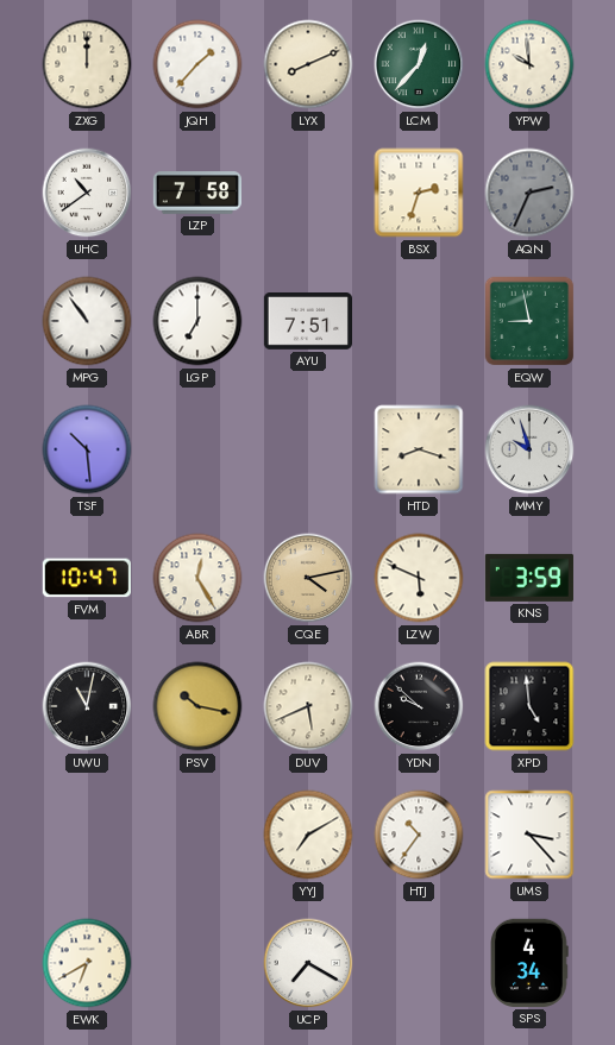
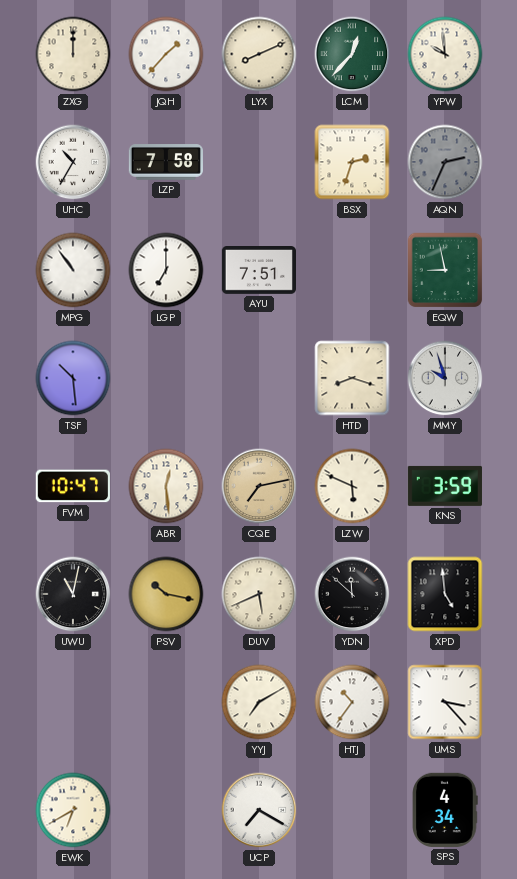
UHC: 10:39 -> 10:35
ABR: 12:25 -> 12:29
CQE: 4:13 -> 7:13
YDN: 9:52 -> 11:52
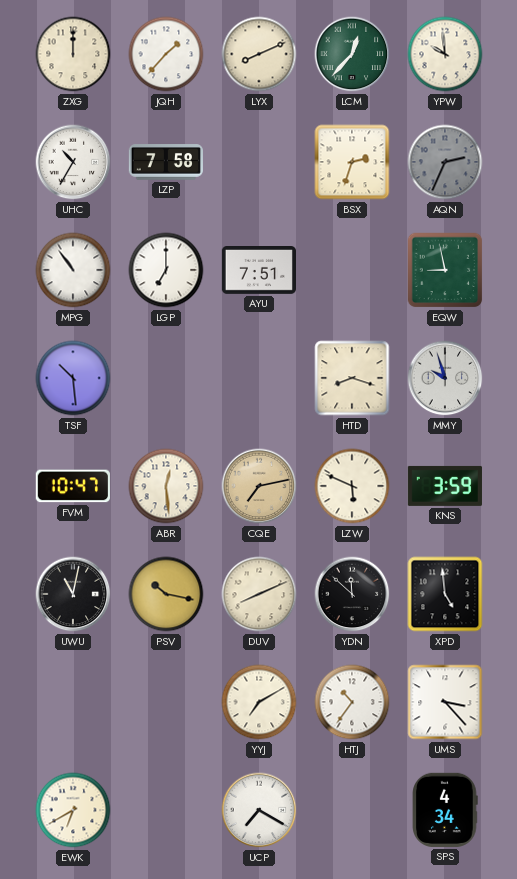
DUV: 5:41 -> 8:11
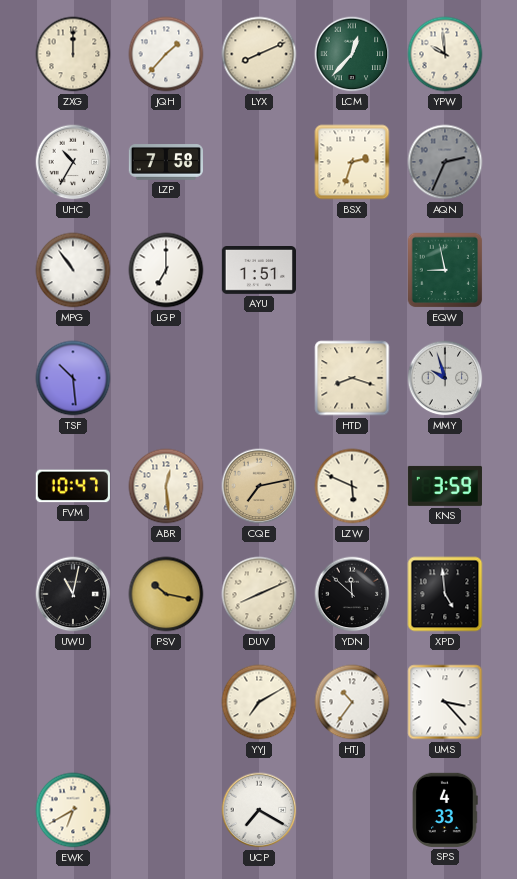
AYU: 7:51 -> 1:51
SPS: 4:34 -> 4:33
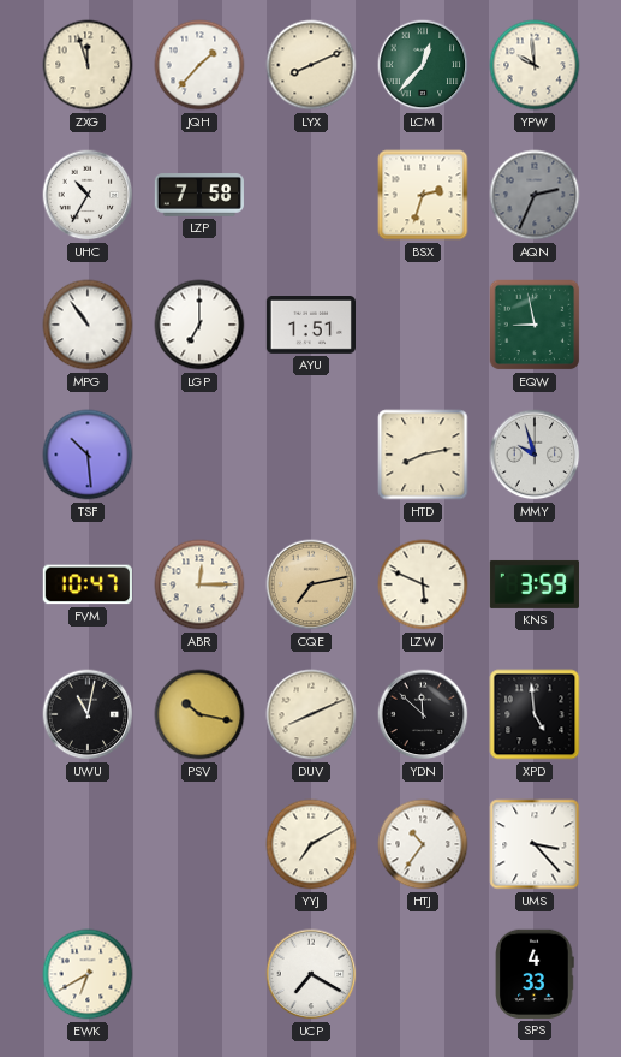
ZXG: 12:00 -> 11:57
HTD: 8:18 -> 8:13
ABR: 12:29 -> 12:15
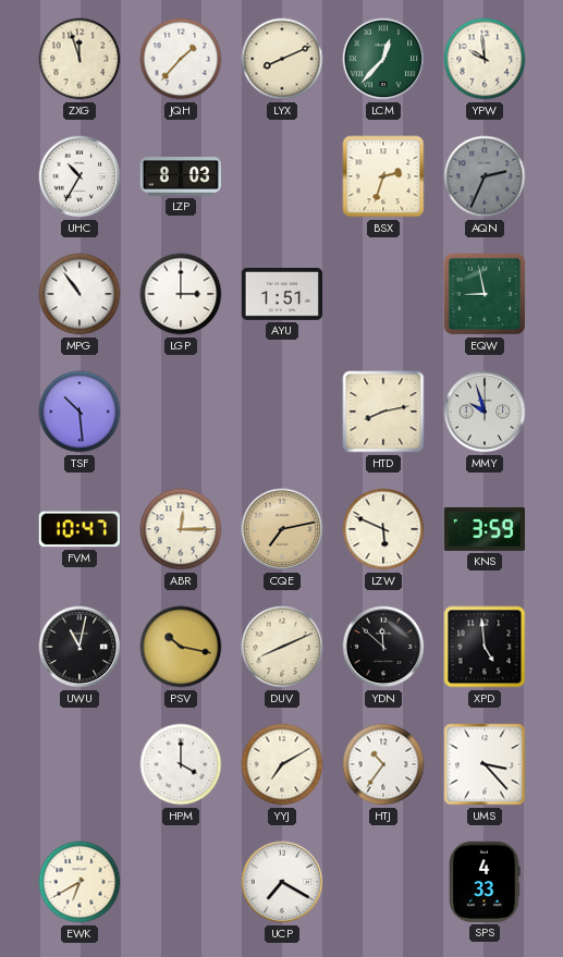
LZP: 7:58 -> 8:03
LGP: 7:00 -> 3:00
HPM: none -> 4:00
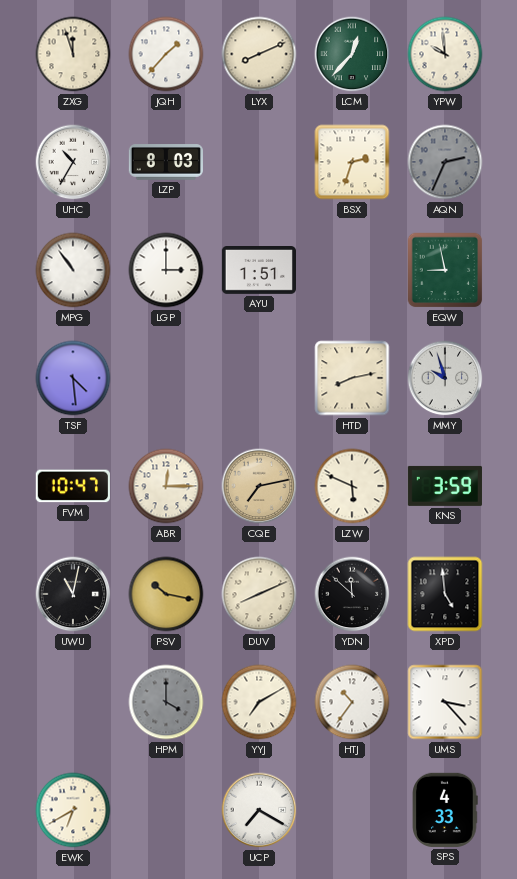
TSF: 10:29 -> 4:29
HPM dial: white -> grey
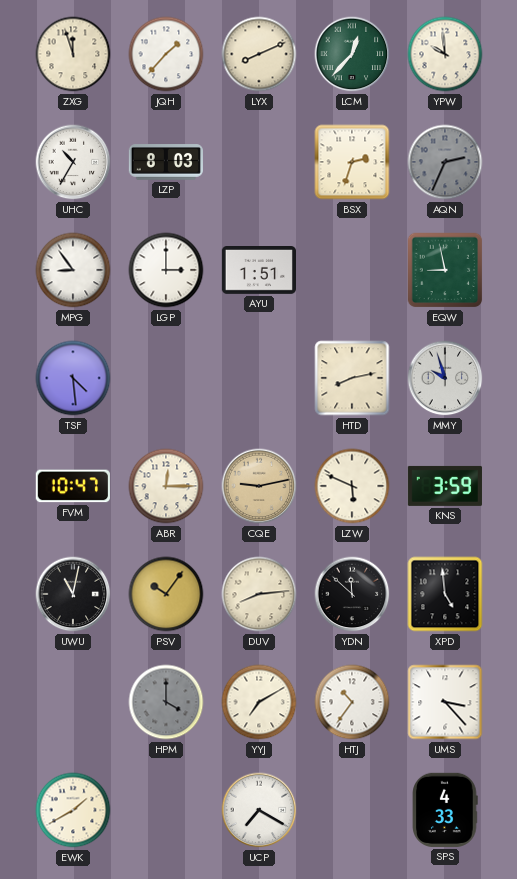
MPG: 10:54 -> 8:54
CQE: 7:13 -> 9:13
PSV: 10:17 -> 10:06
DUV: 8:11 -> 8:14
EWK: 6:40 -> 1:40
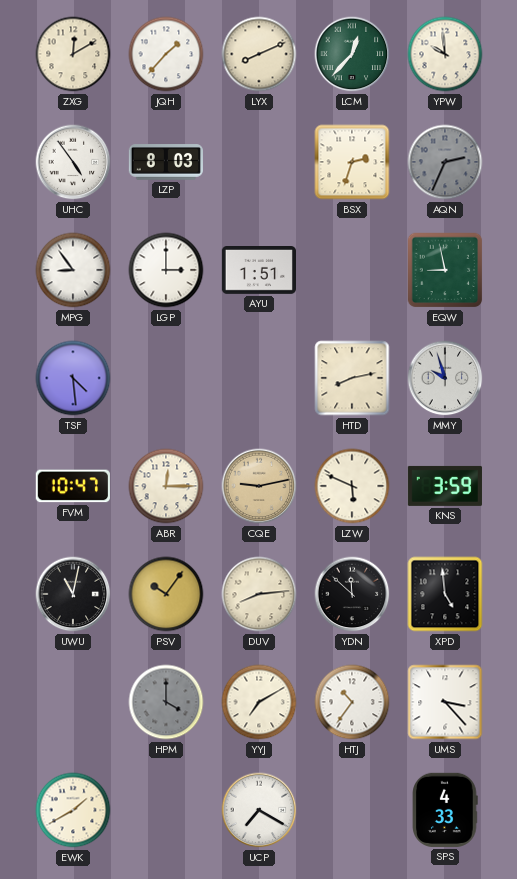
ZXG: 11:57 -> 12:10
UHC: 10:35 -> 4:54
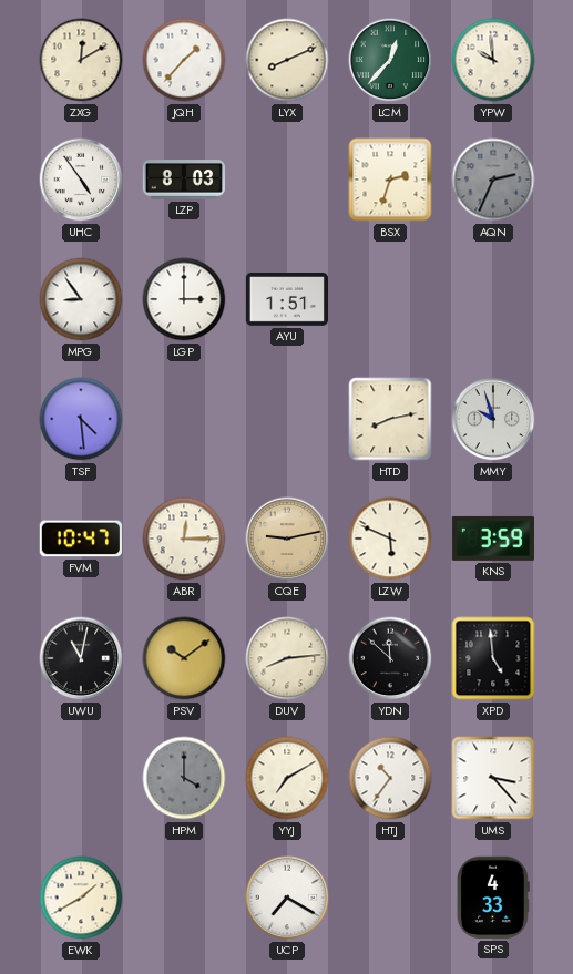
EQW: 8:58 -> none
PSV: 10:06 -> 10:09
